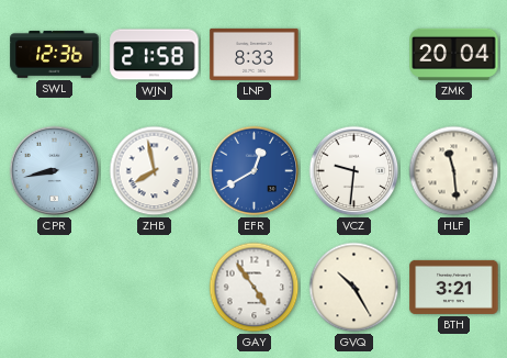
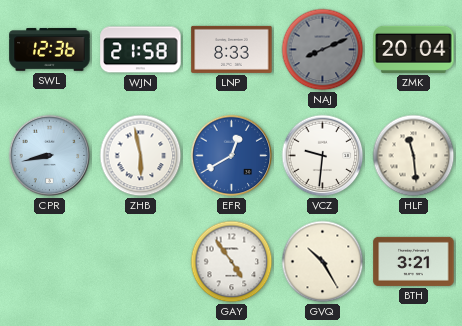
NAJ: none -> 8:11
ZHB: 7:58 -> 5:58
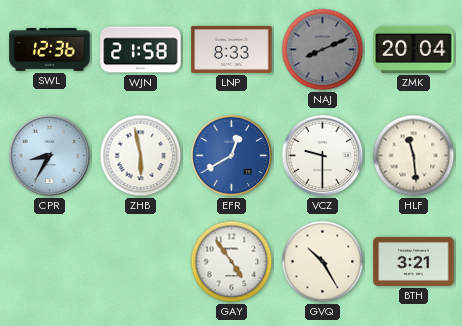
CPR: 8:43 -> 8:35
VCZ: 9:31 -> 9:30
